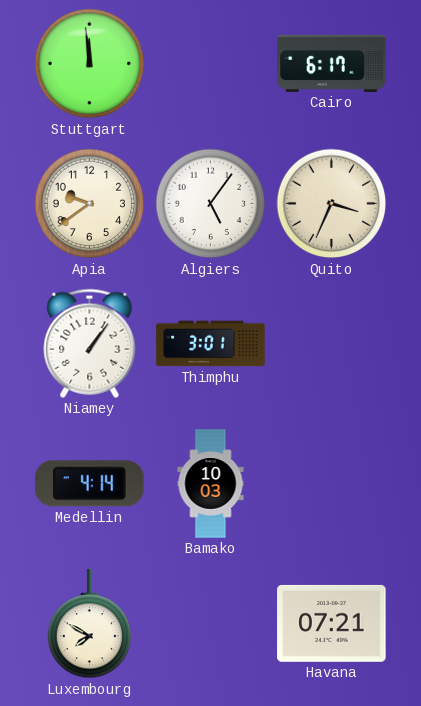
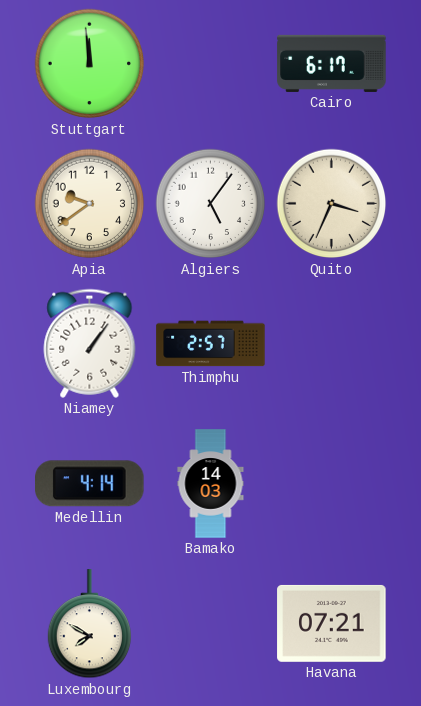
Thimphu: 3:01 -> 2:57
Bamako: 10:03 -> 14:03
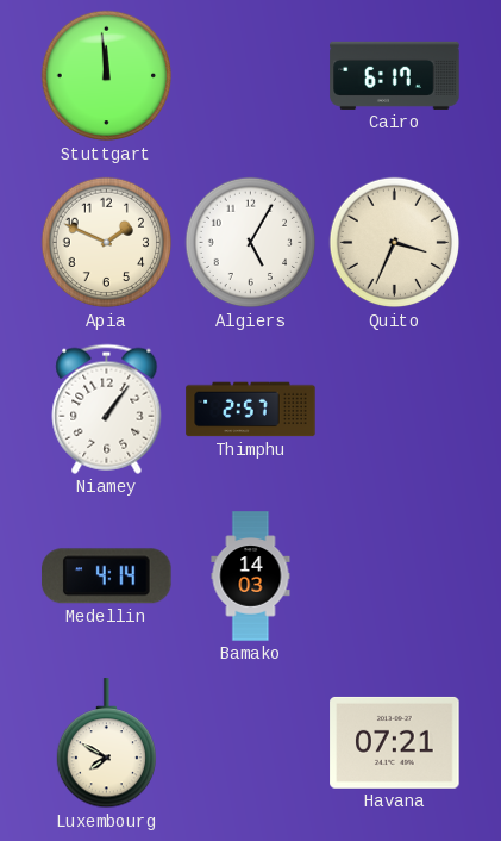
Apia: 9:39 -> 1:49
Algiers: 5:06 -> 5:05
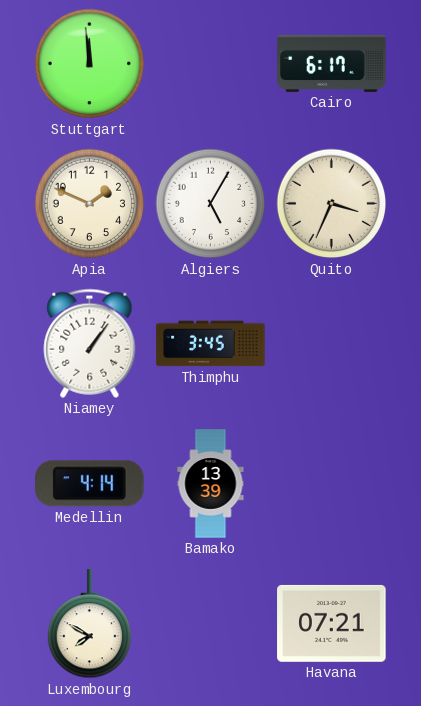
Thimphu: 2:57 -> 3:45
Bamako: 14:03 -> 13:39
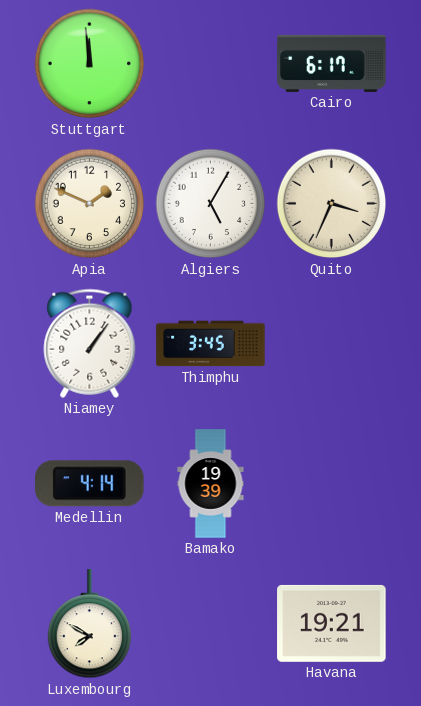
Bamako: 13:39 -> 19:39
Havana: 07:21 -> 19:21
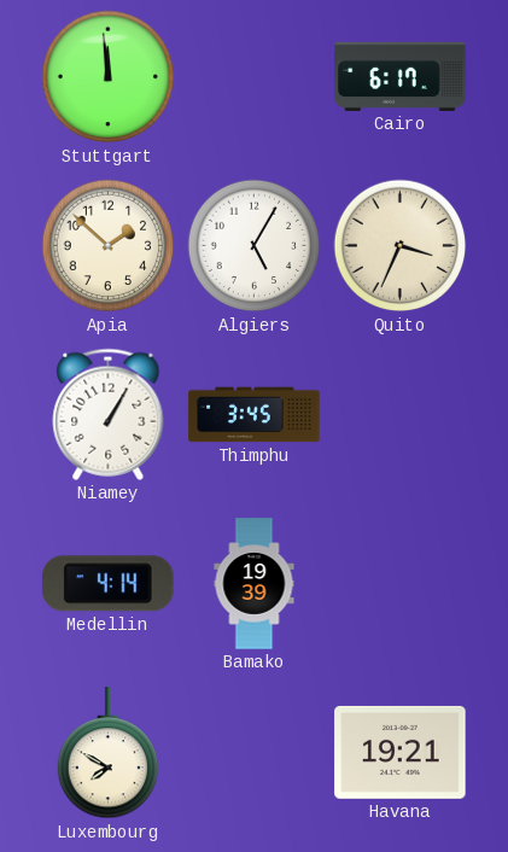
Apia: 1:49 -> 1:52
Niamey: 1:06 -> 1:05
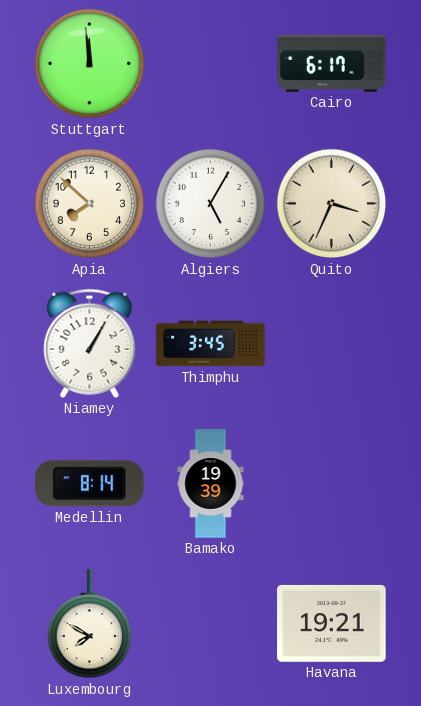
Apia: 1:52 -> 7:52
Medellin: 4:14 -> 8:14
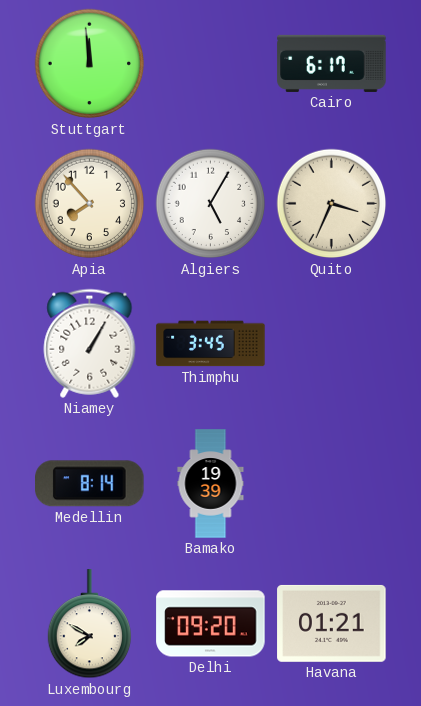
Apia: 7:52 -> 7:53
Delhi: none -> 09:20
Havana: 19:21 -> 01:21
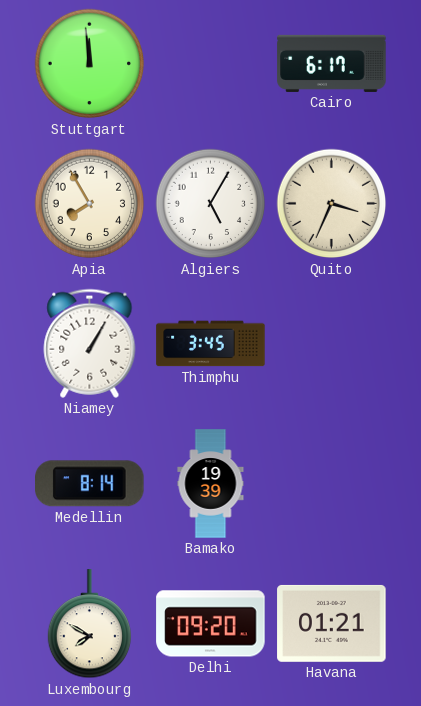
Apia: 7:53 -> 7:55
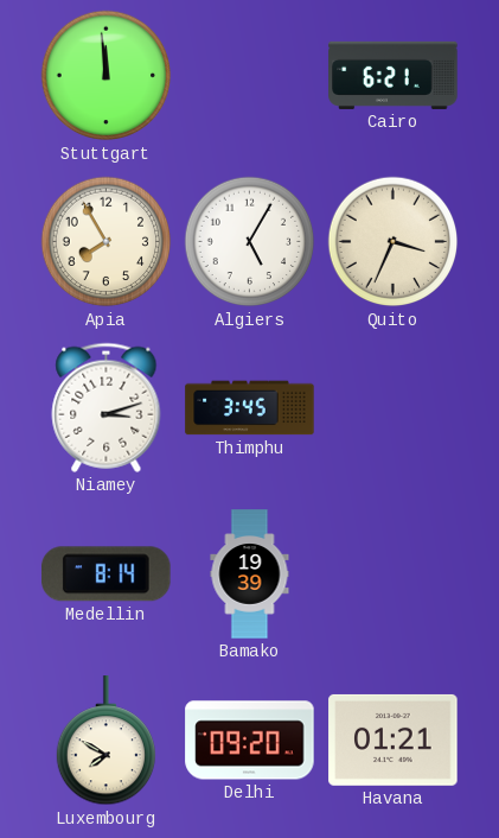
Cairo: 6:17 -> 6:21
Niamey: 1:05 -> 3:12
